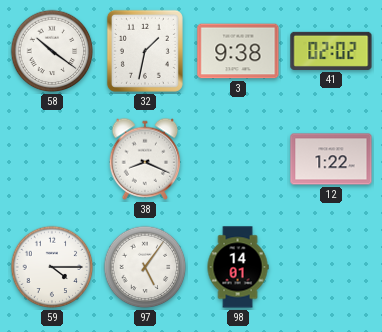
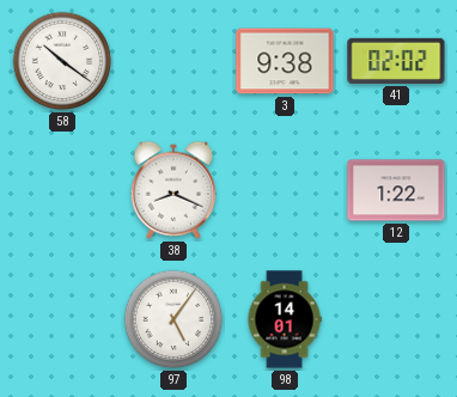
32: 1:32 -> none
59: 4:15 -> none
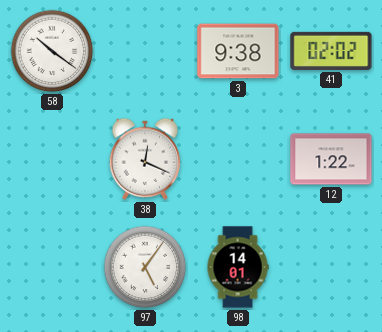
38: 8:19 -> 12:19
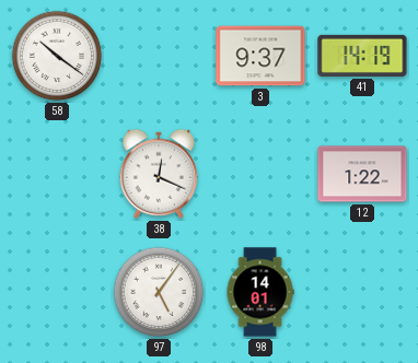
3: 9:38 -> 9:37
41: 02:02 -> 14:19
